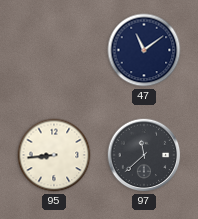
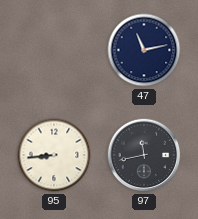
47: 11:09 -> 11:13
97: 11:38 -> 11:43
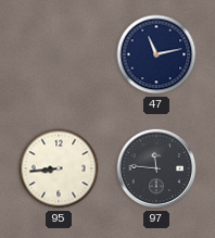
97: 11:43 -> 11:46
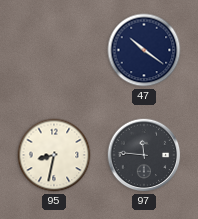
47: 11:13 -> 10:21
95: 8:44 -> 8:32
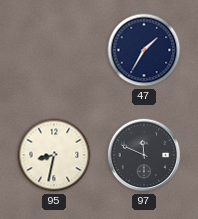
47: 10:21 -> 1:35
97: 11:46 -> 11:49
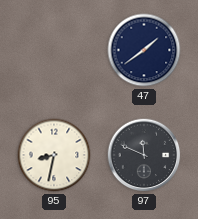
47: 1:35 -> 1:39
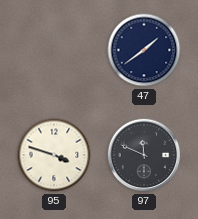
95: 8:32 -> 3:48
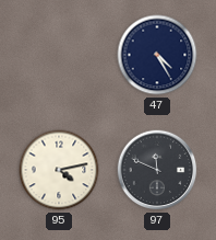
47: 1:39 -> 4:25
95: 3:48 -> 4:13
